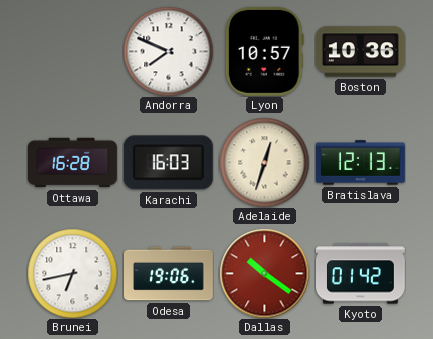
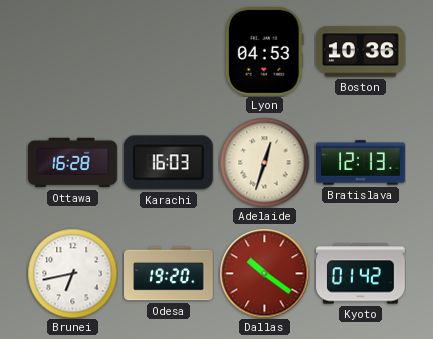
Andorra: 7:49 -> none
Lyon: 10:57 -> 04:53
Odesa: 19:06 -> 19:20
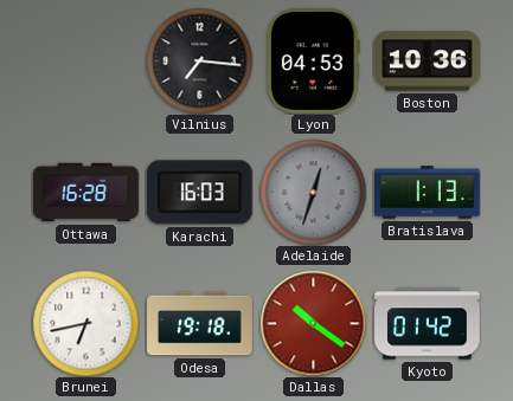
Vilnius: none -> 7:16
Adelaide dial: cream -> grey
Bratislava: 12:13 -> 1:13
Odesa: 19:20 -> 19:18
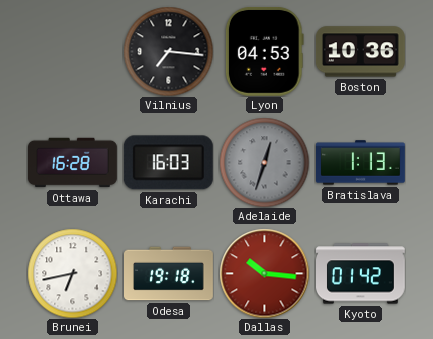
Dallas: 10:21 -> 10:16
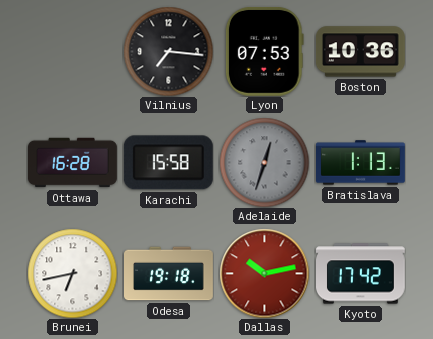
Lyon: 04:53 -> 07:53
Karachi: 16:03 -> 15:58
Dallas: 10:16 -> 10:13
Kyoto: 01:42 -> 17:42
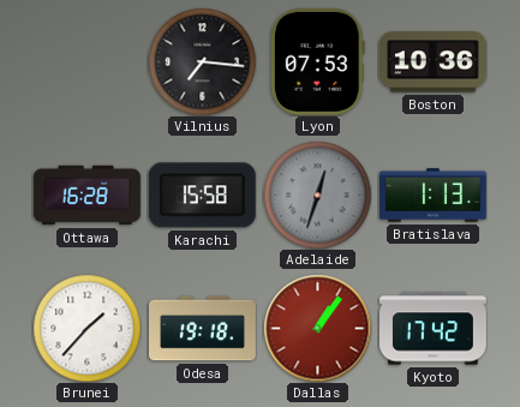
Brunei: 6:43 -> 1:37
Dallas: 10:13 -> 1:06
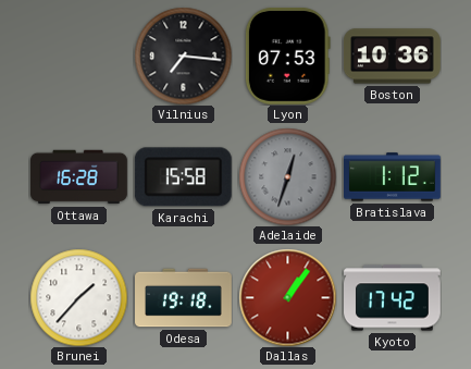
Bratislava: 1:13 -> 1:12
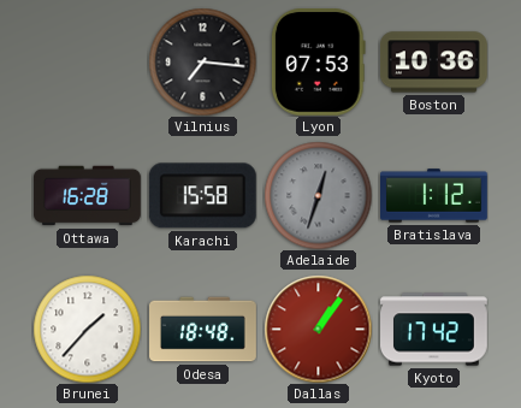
Odesa: 19:18 -> 18:48
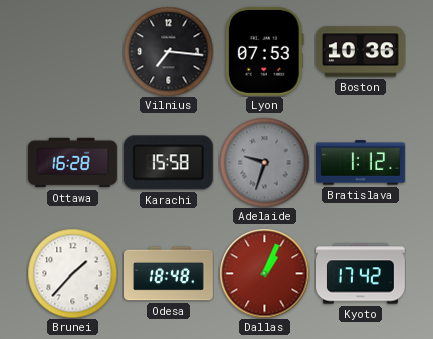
Adelaide: 12:33 -> 9:33
Dallas: 1:06 -> 1:04
